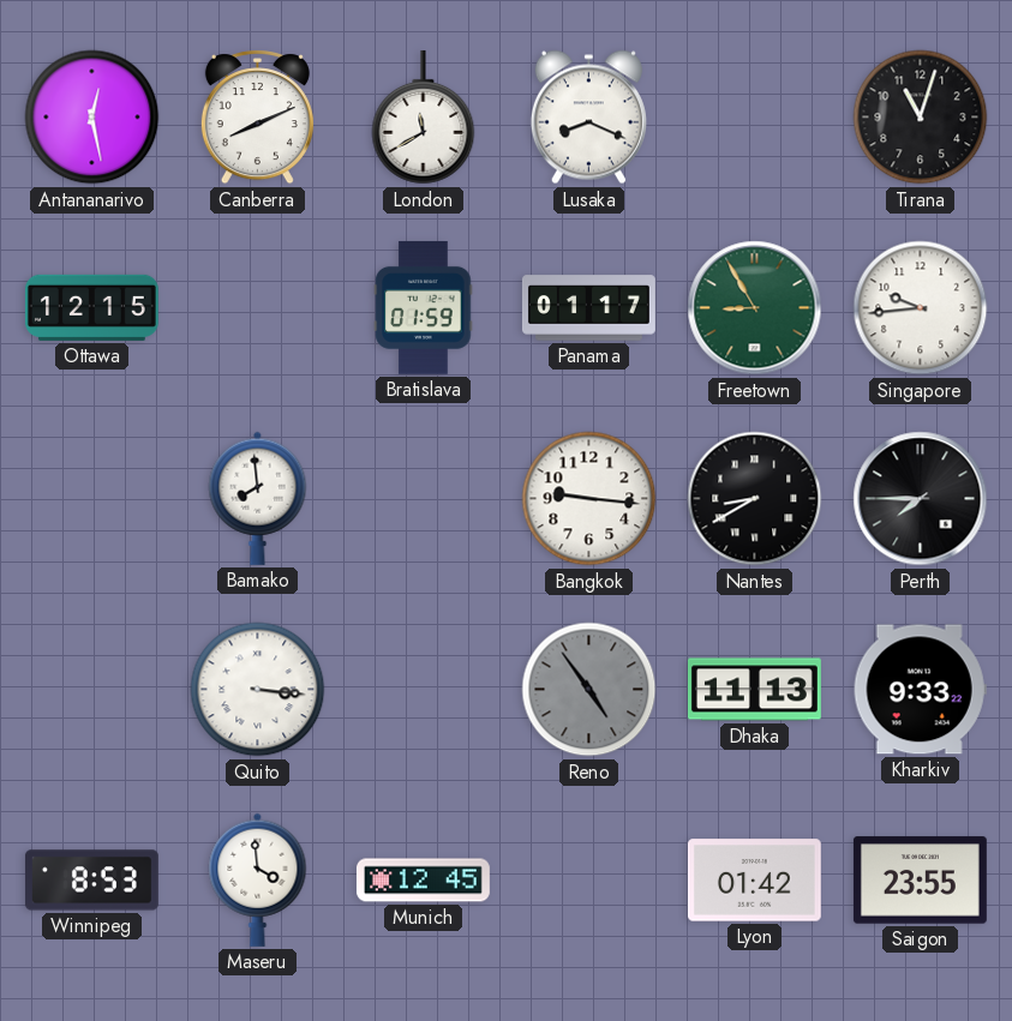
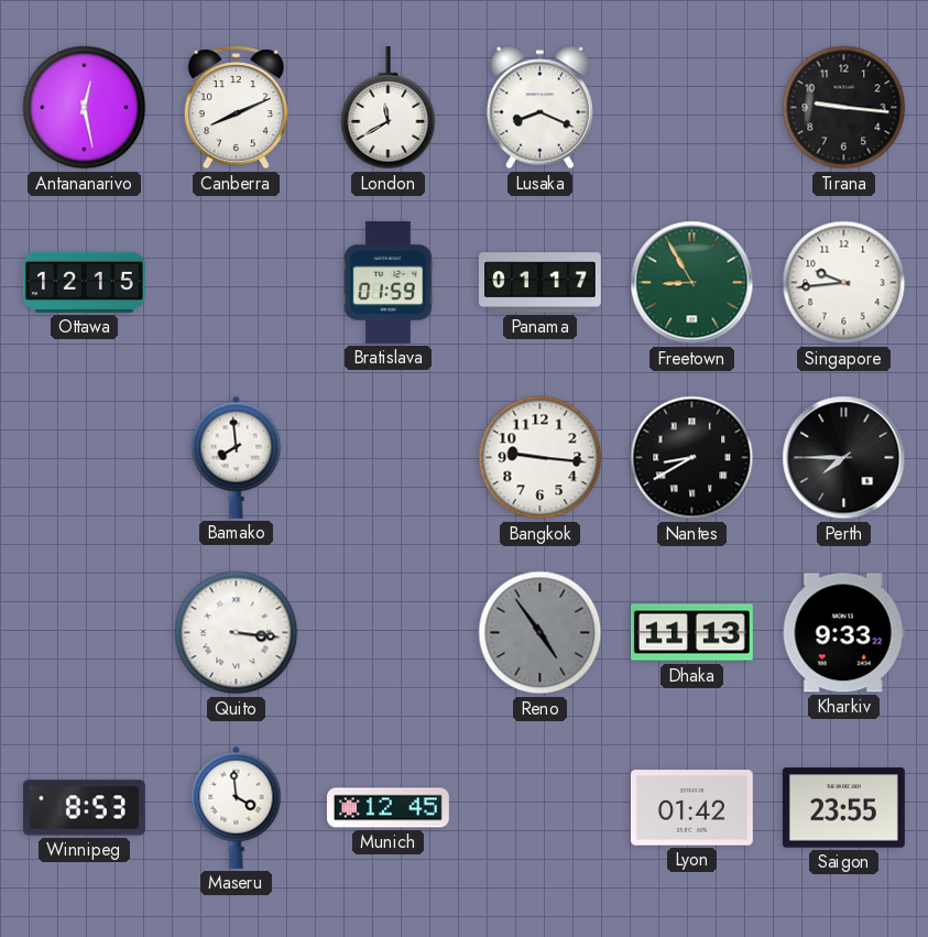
Tirana: 11:03 -> 9:16
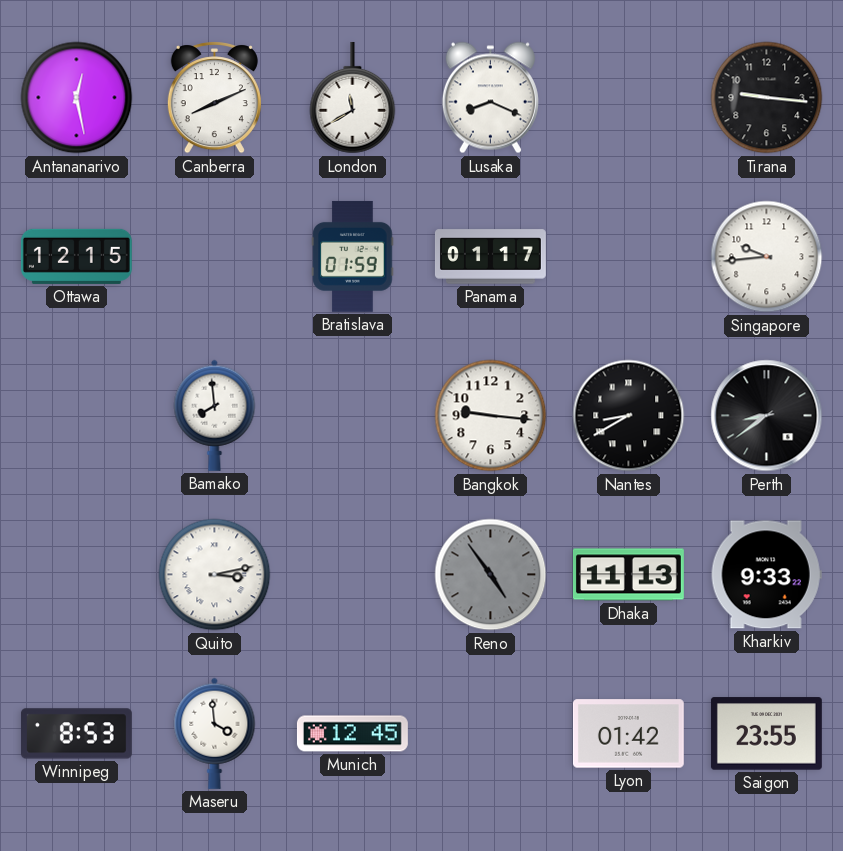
Freetown: 8:55 -> none
Perth: 7:45 -> 8:39
Quito: 3:16 -> 3:13
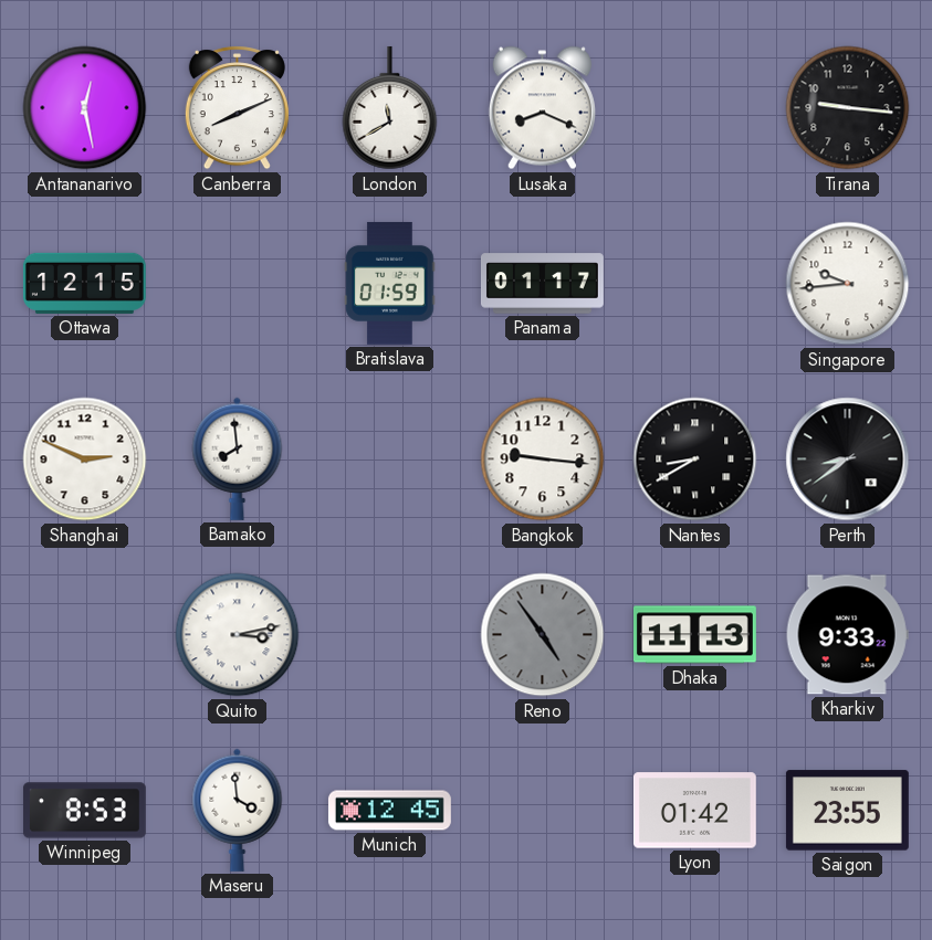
Shanghai: none -> 2:49
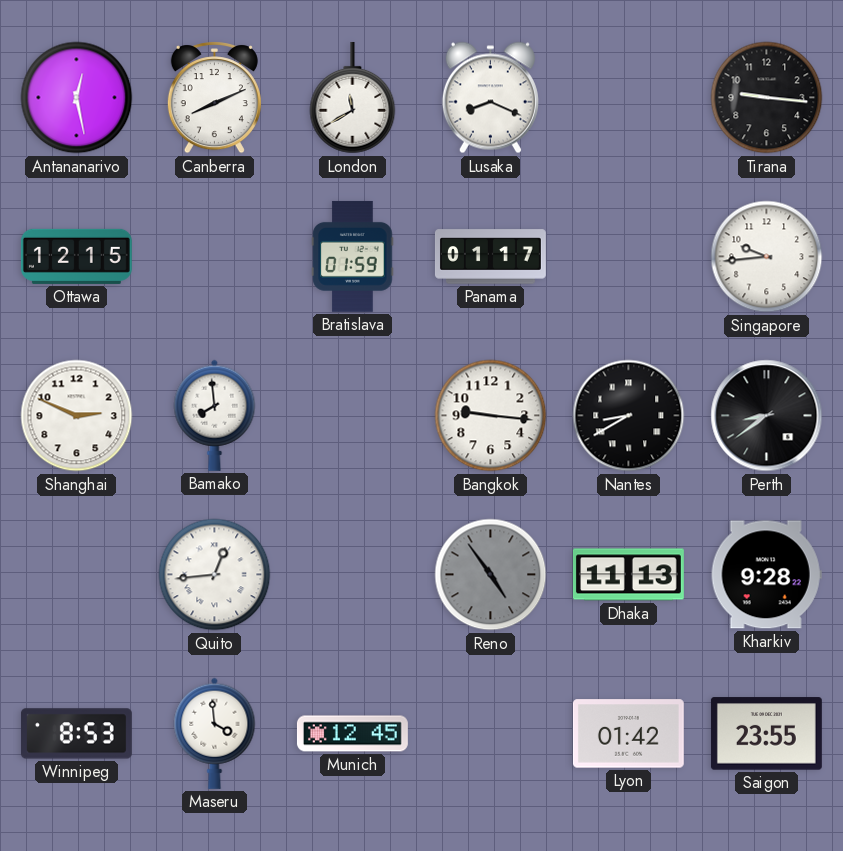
Quito: 3:13 -> 12:44
Kharkiv: 9:33 -> 9:28
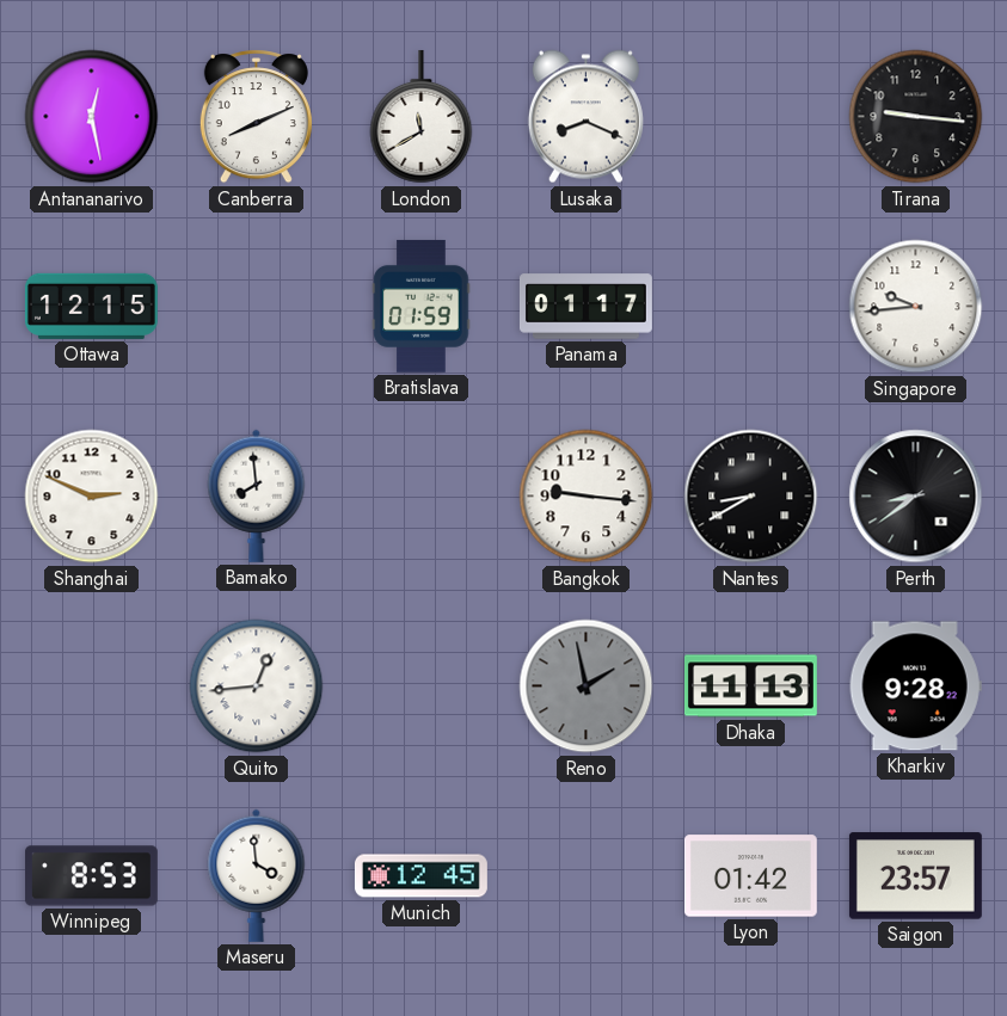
Reno: 4:54 -> 1:58
Saigon: 23:55 -> 23:57
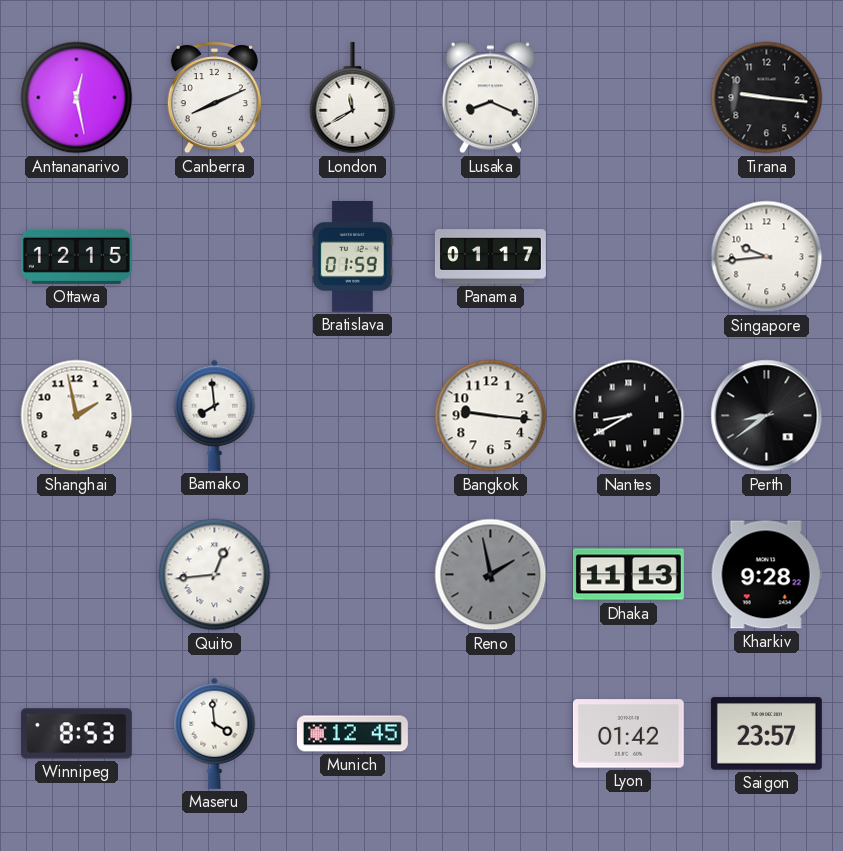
Shanghai: 2:49 -> 1:58
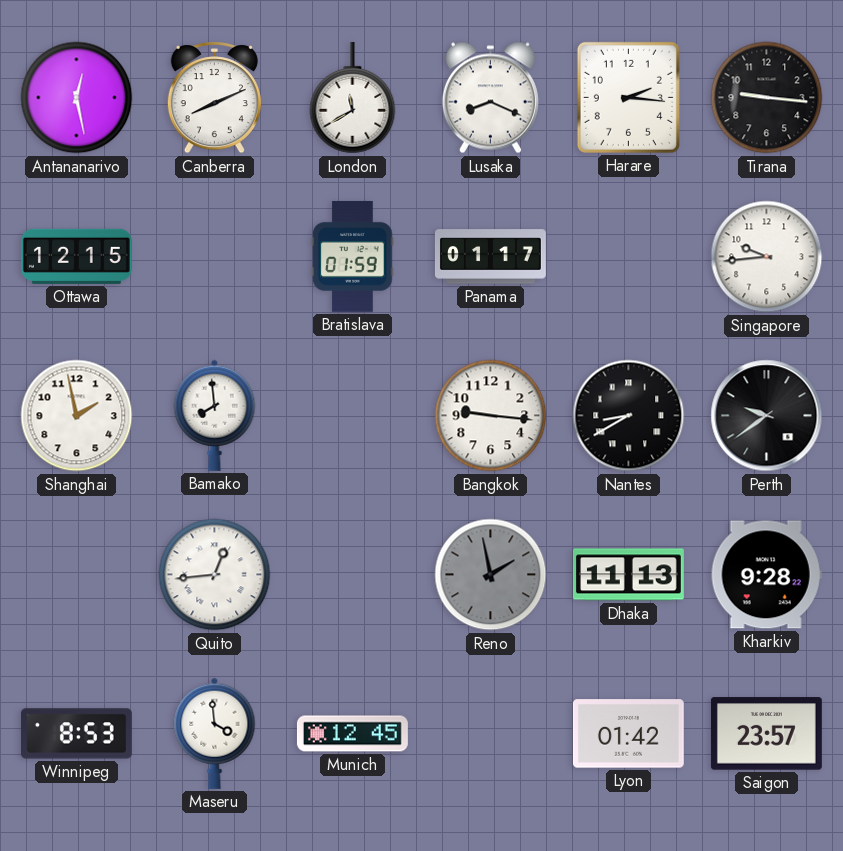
Harare: none -> 2:16
Perth: 8:39 -> 9:39
